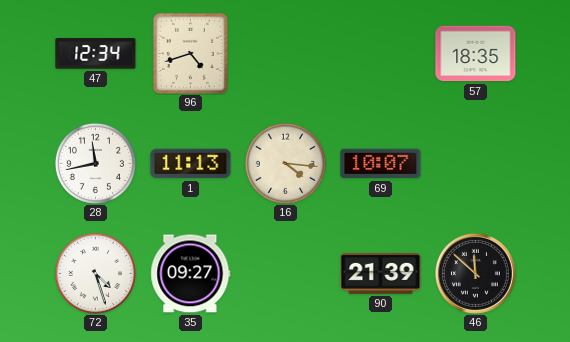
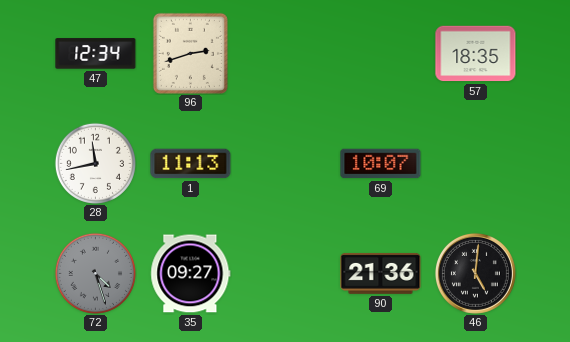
96: 4:42 -> 2:42
16: 4:16 -> none
72 dial: white -> grey
90: 21:39 -> 21:36
46: 11:52 -> 5:01
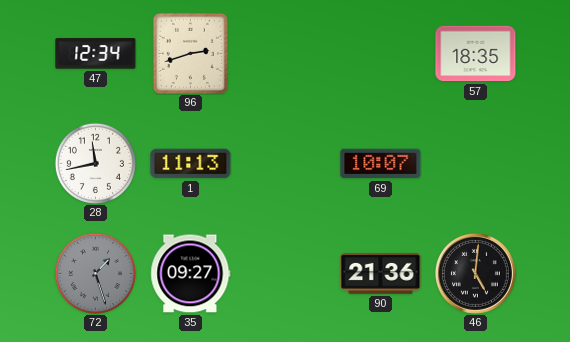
72: 4:27 -> 1:27
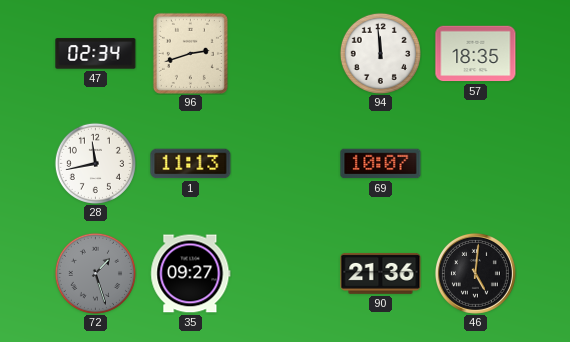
47: 12:34 -> 02:34
94: none -> 11:59
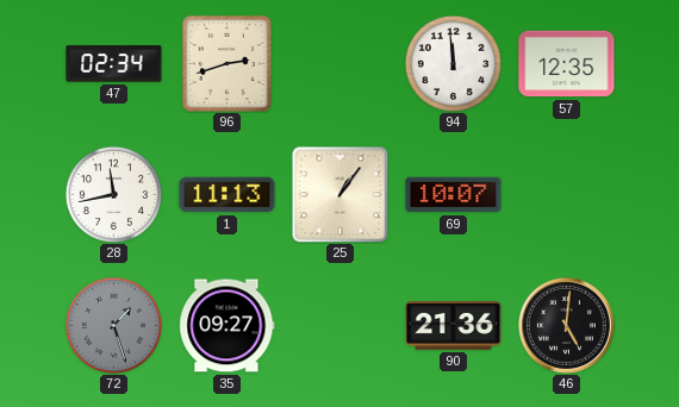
57: 18:35 -> 12:35
25: none -> 1:06
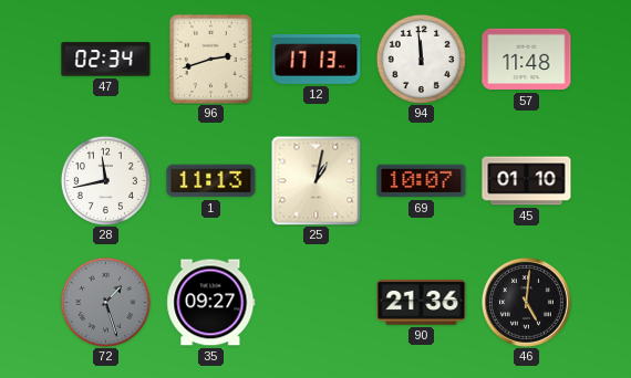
12: none -> 17:13
57: 12:35 -> 11:48
25: 1:06 -> 1:02
45: none -> 01:10
